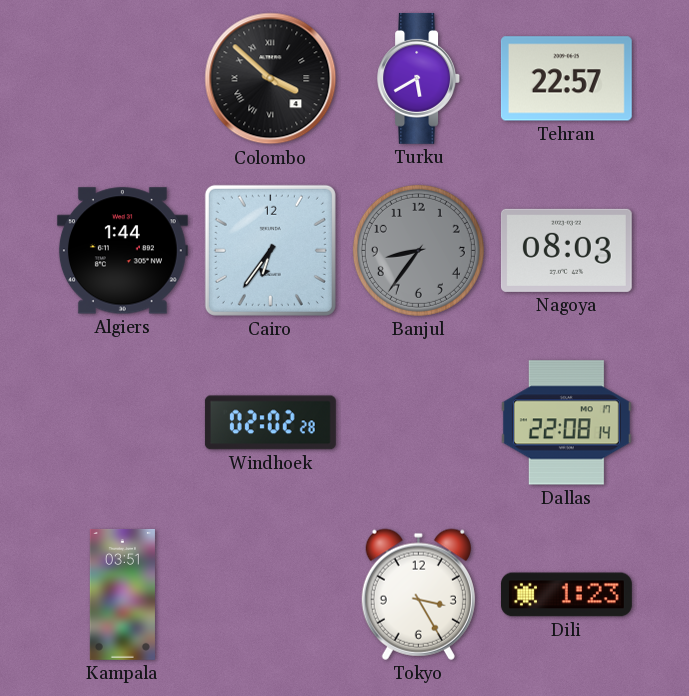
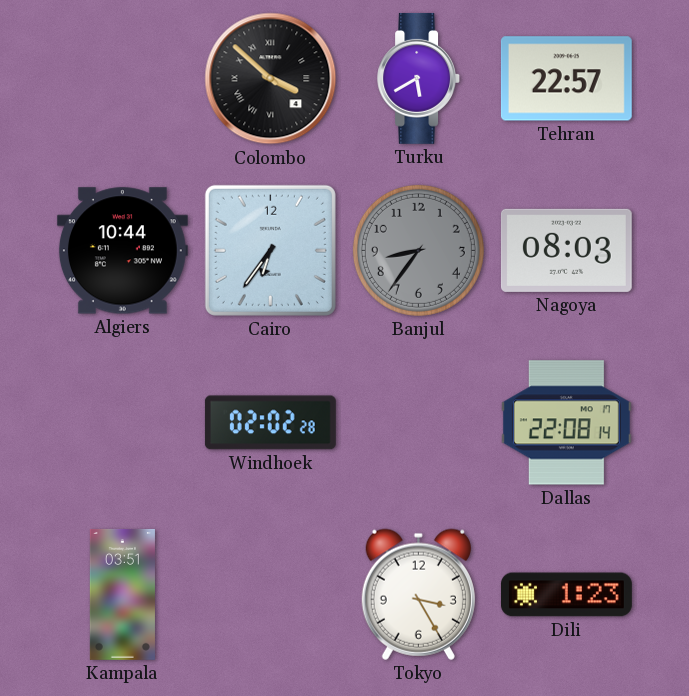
Algiers: 1:44 -> 10:44
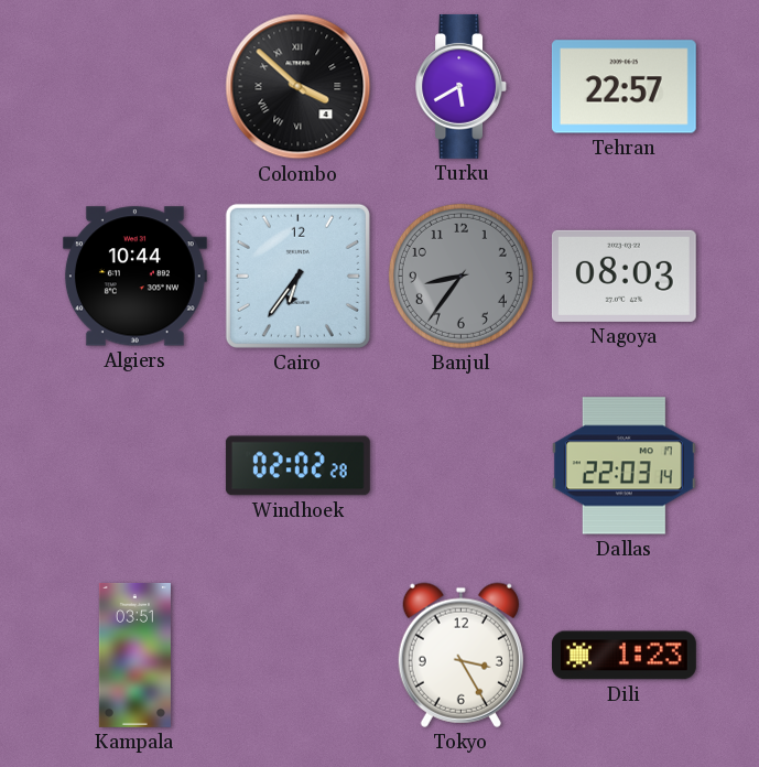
Dallas: 22:08 -> 22:03
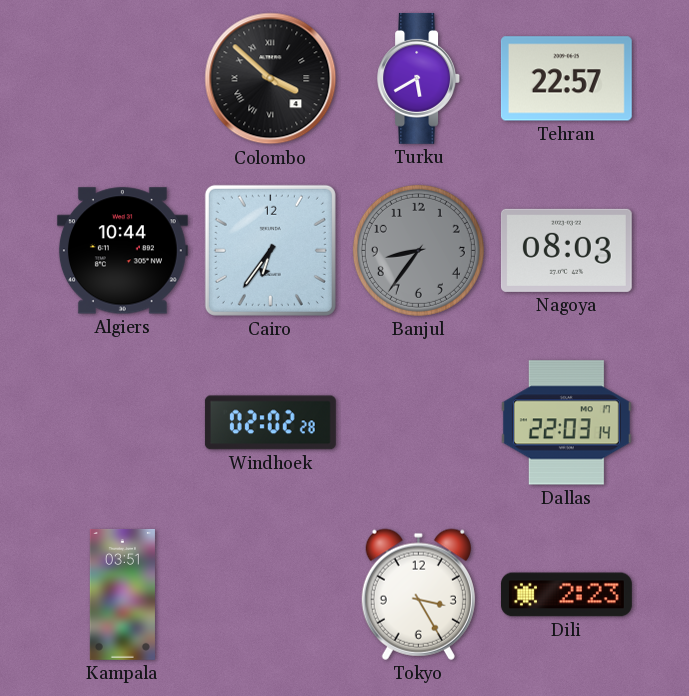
Dili: 1:23 -> 2:23
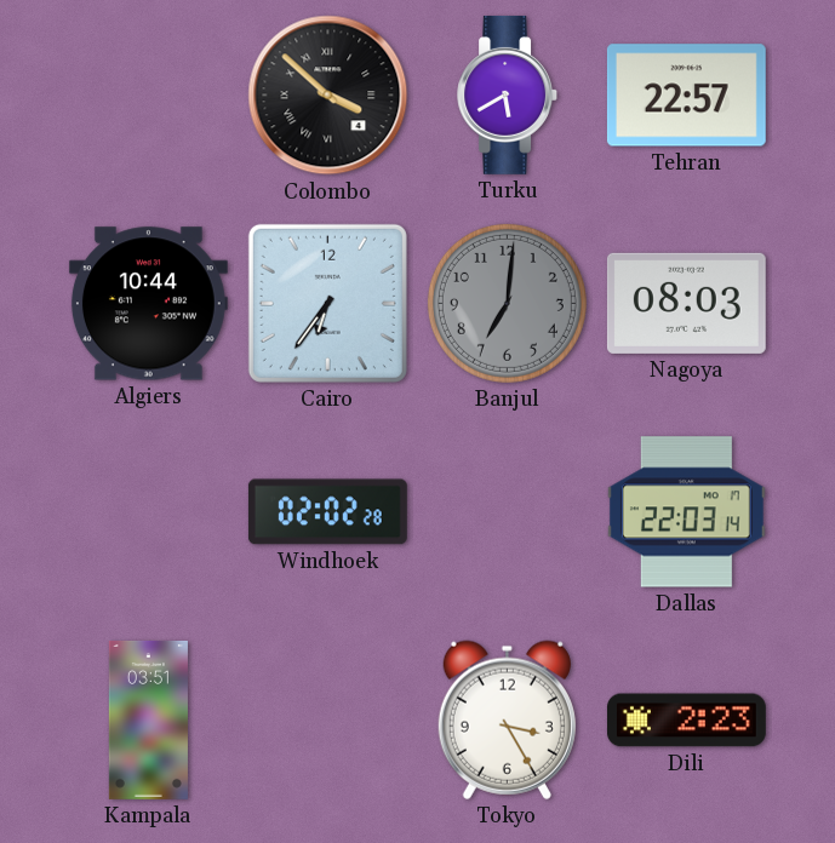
Banjul: 8:36 -> 7:01
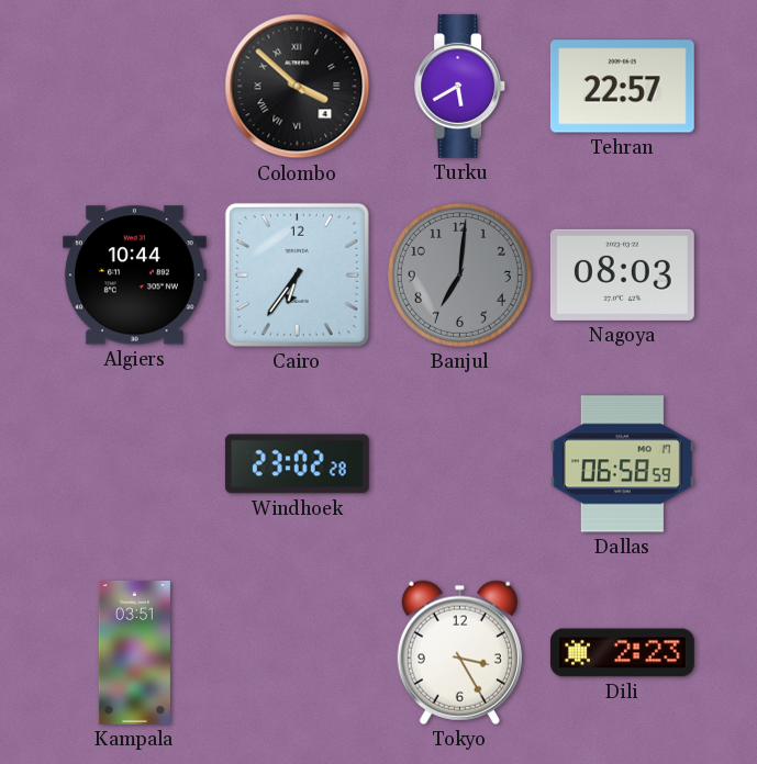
Windhoek: 02:02 -> 23:02
Dallas: 22:03 -> 06:58
